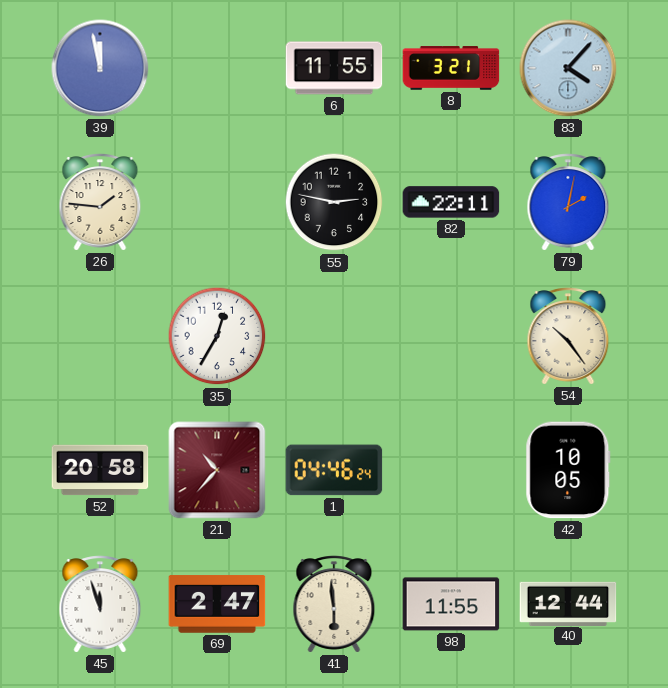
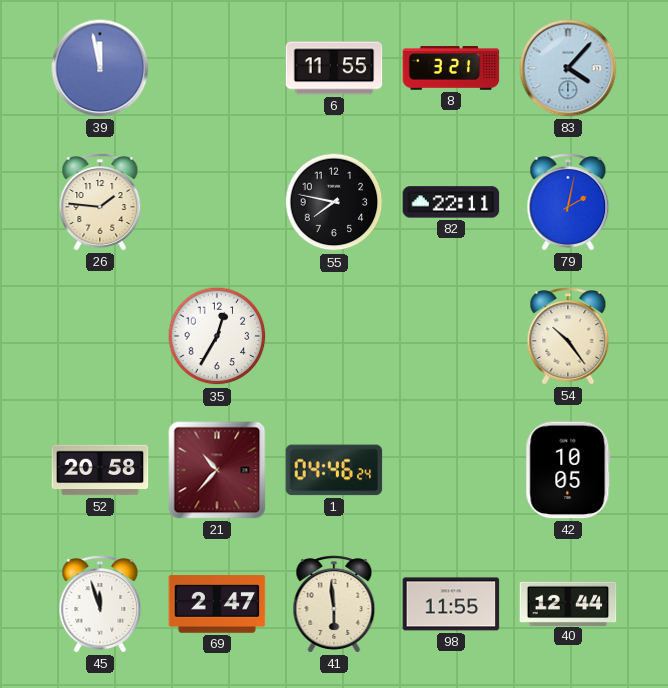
55: 2:47 -> 7:47
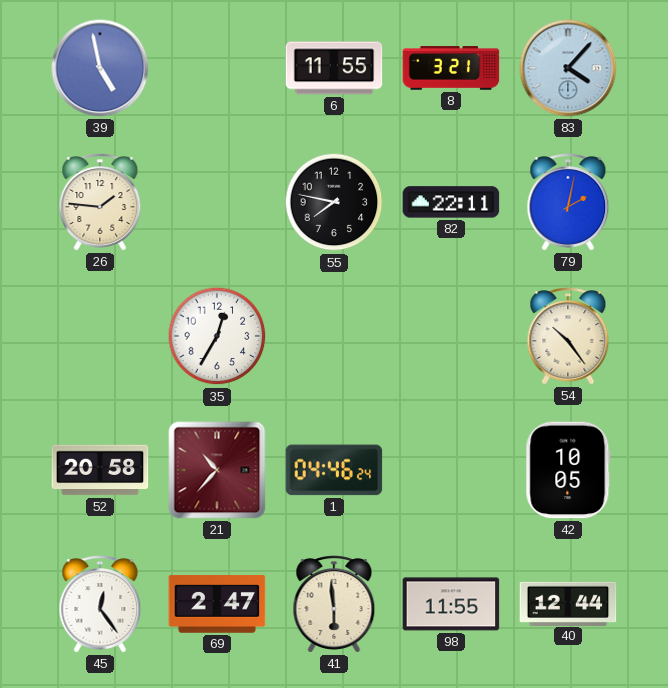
39: 11:58 -> 4:58
45: 11:57 -> 12:24
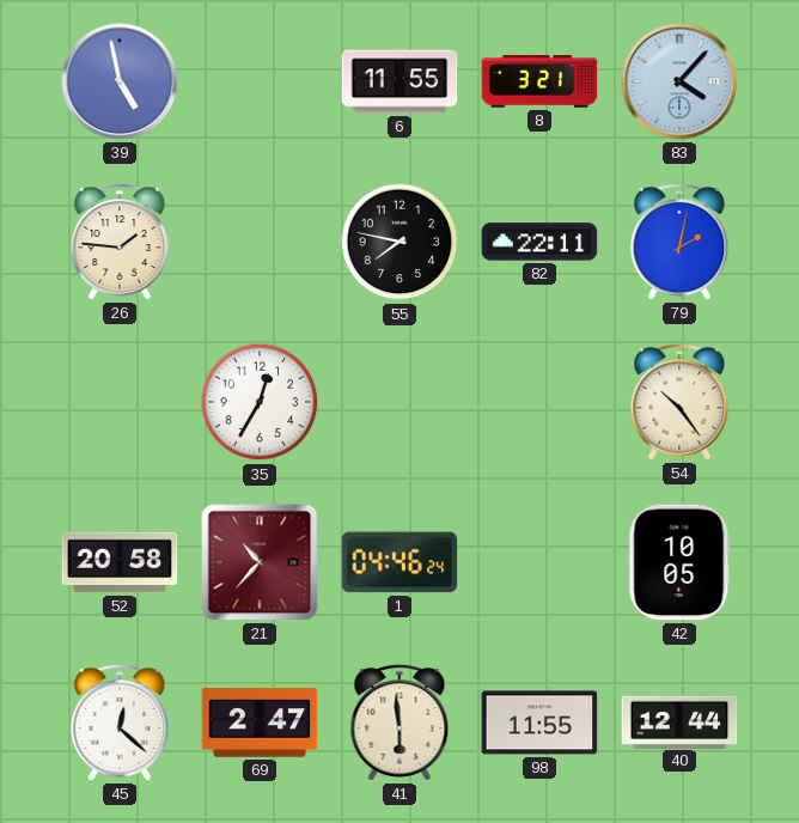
45: 12:24 -> 12:22
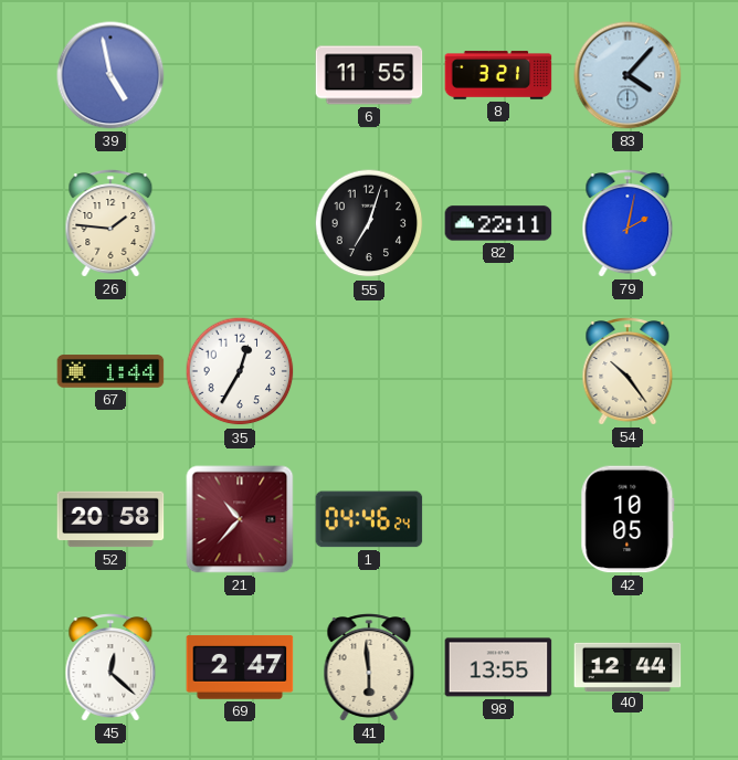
55: 7:47 -> 7:03
67: none -> 1:44
98: 11:55 -> 13:55
